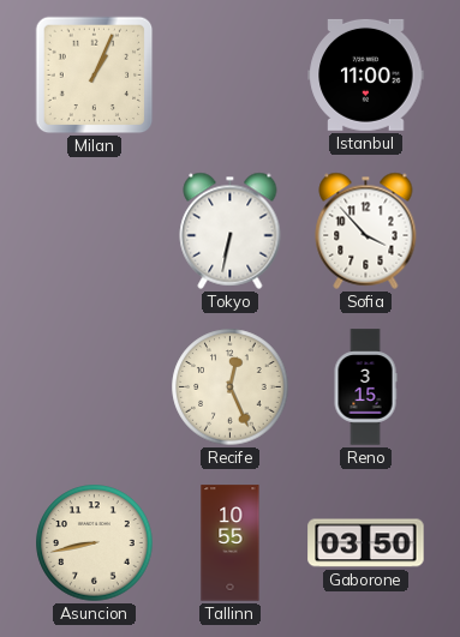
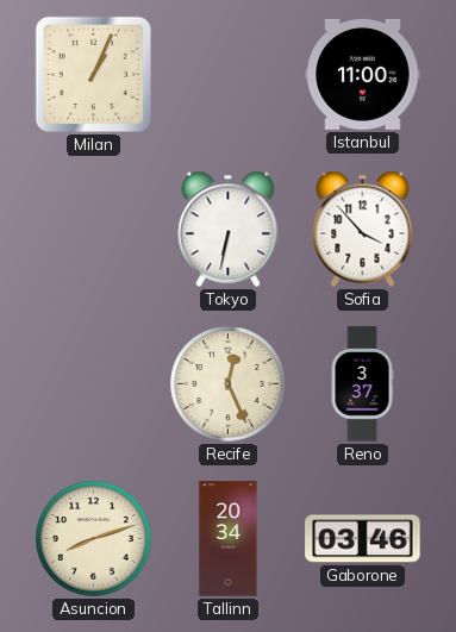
Reno: 3:15 -> 3:37
Asuncion: 8:43 -> 8:12
Tallinn: 10:55 -> 20:34
Gaborone: 03:50 -> 03:46
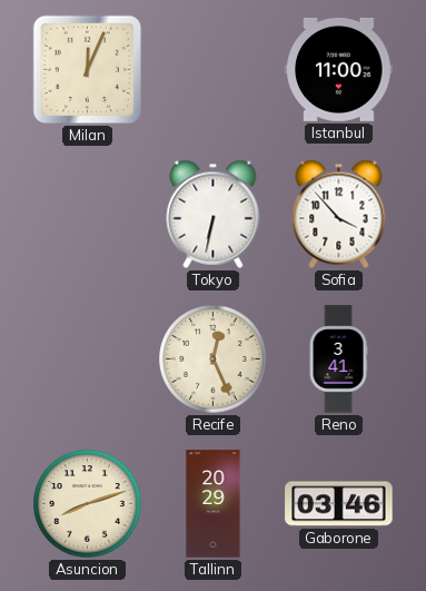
Milan: 1:04 -> 12:04
Reno: 3:37 -> 3:41
Tallinn: 20:34 -> 20:29
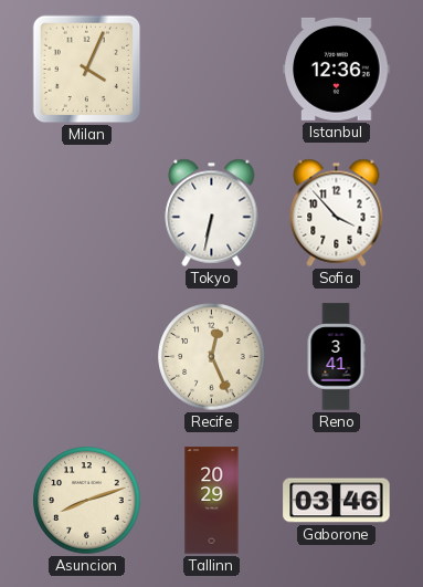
Milan: 12:04 -> 4:04
Istanbul: 11:00 -> 12:36
